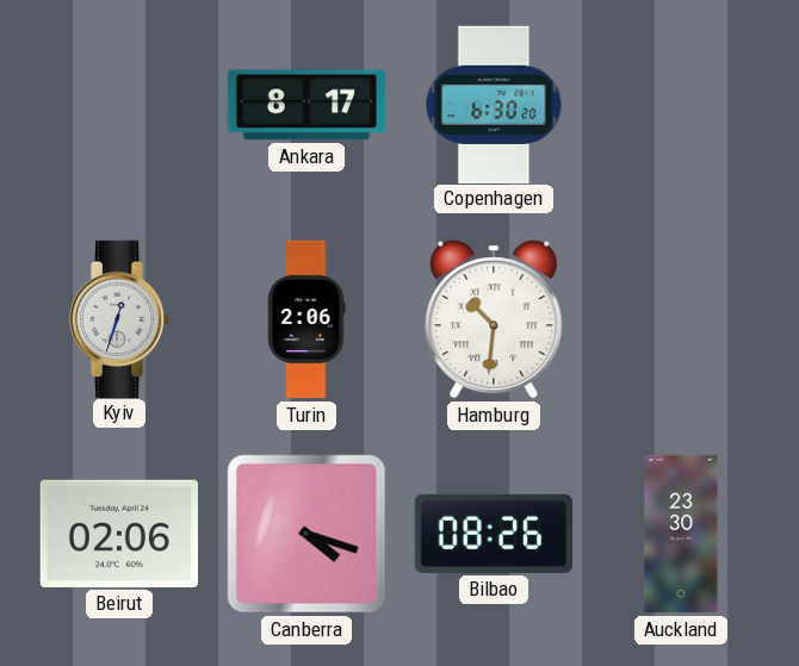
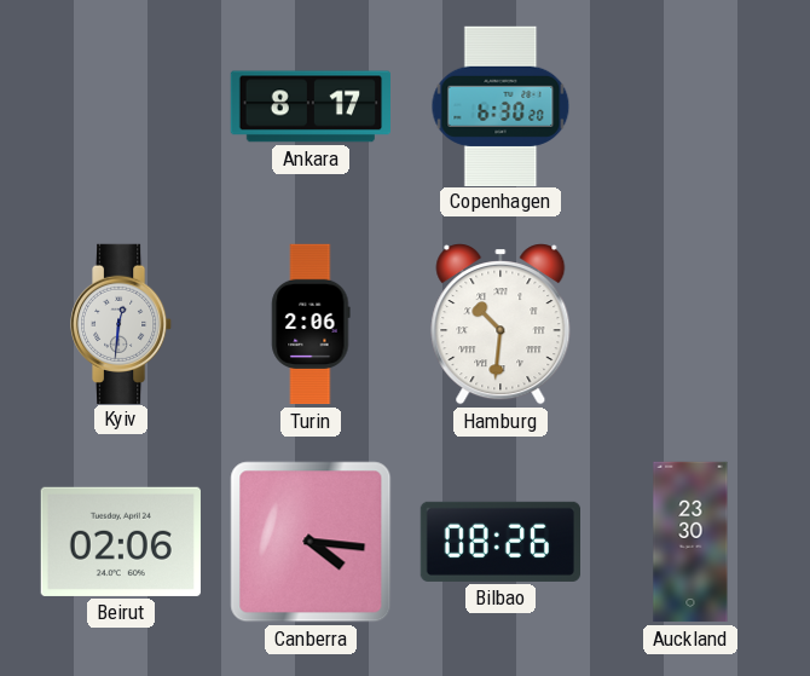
Kyiv: 12:33 -> 12:31
Canberra: 4:18 -> 4:16
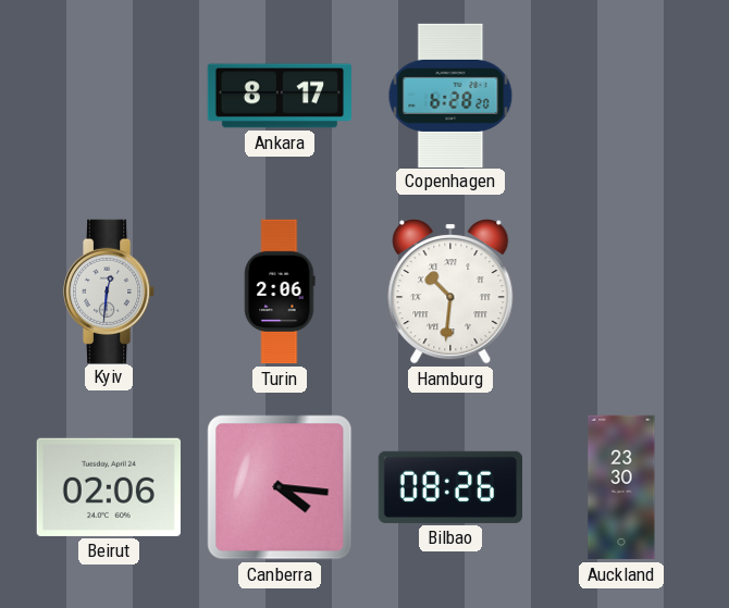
Copenhagen: 6:30 -> 6:28
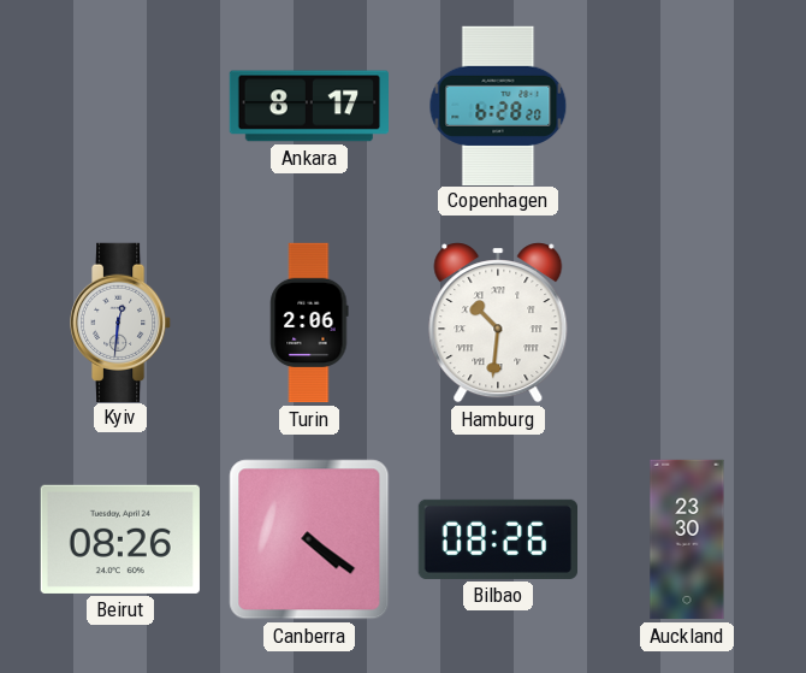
Beirut: 02:06 -> 08:26
Canberra: 4:16 -> 4:21
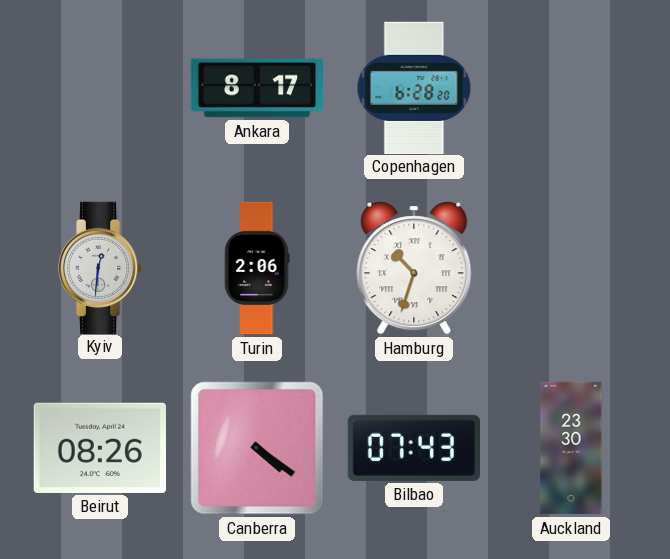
Hamburg: 10:31 -> 10:33
Bilbao: 08:26 -> 07:43
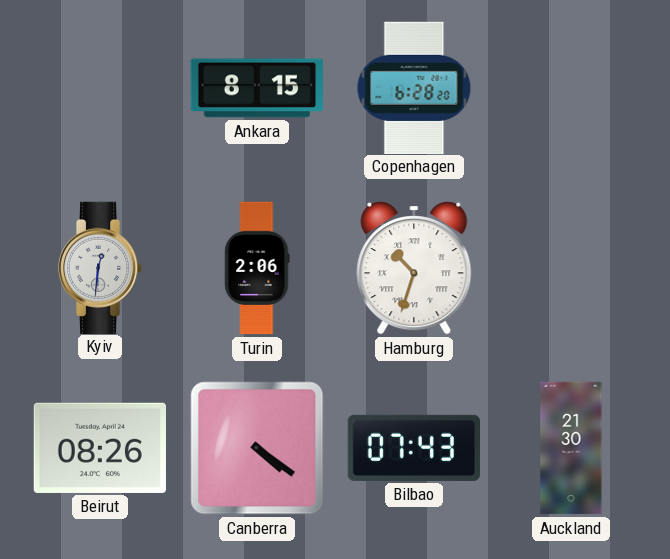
Ankara: 8:17 -> 8:15
Auckland: 23:30 -> 21:30
